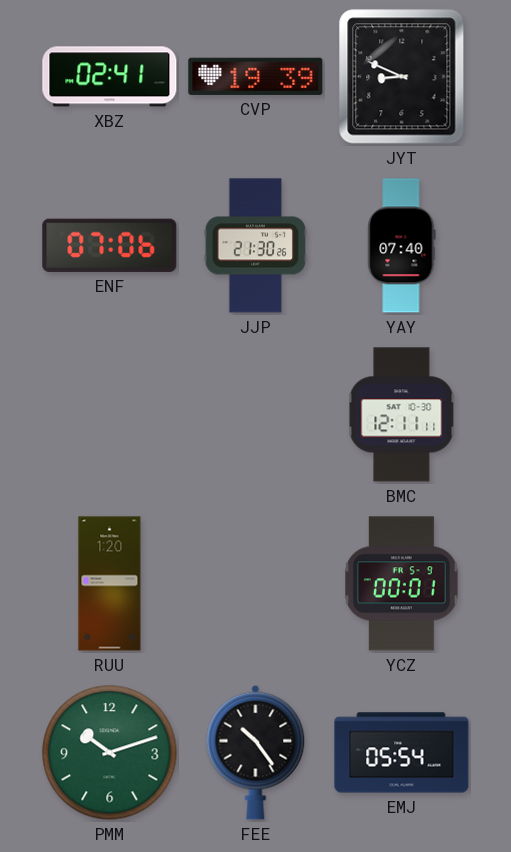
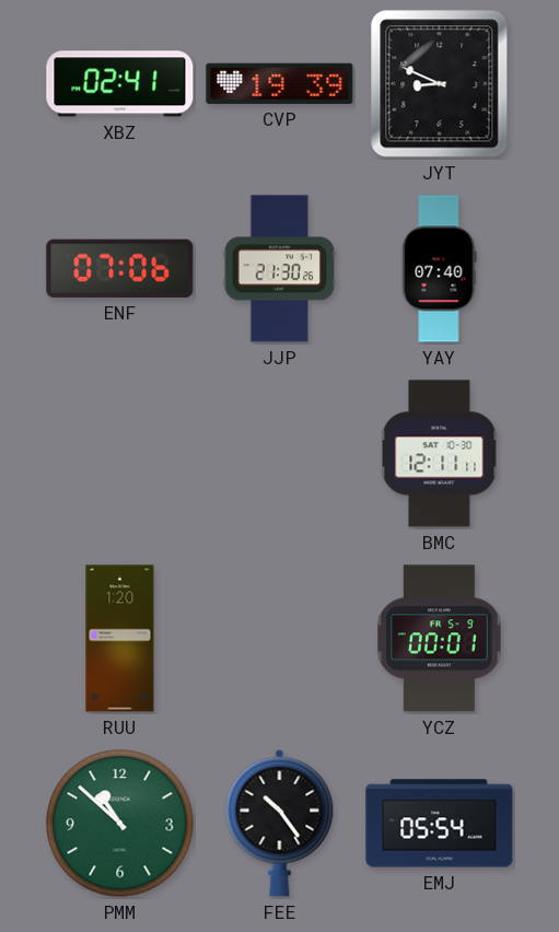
PMM: 10:12 -> 10:52
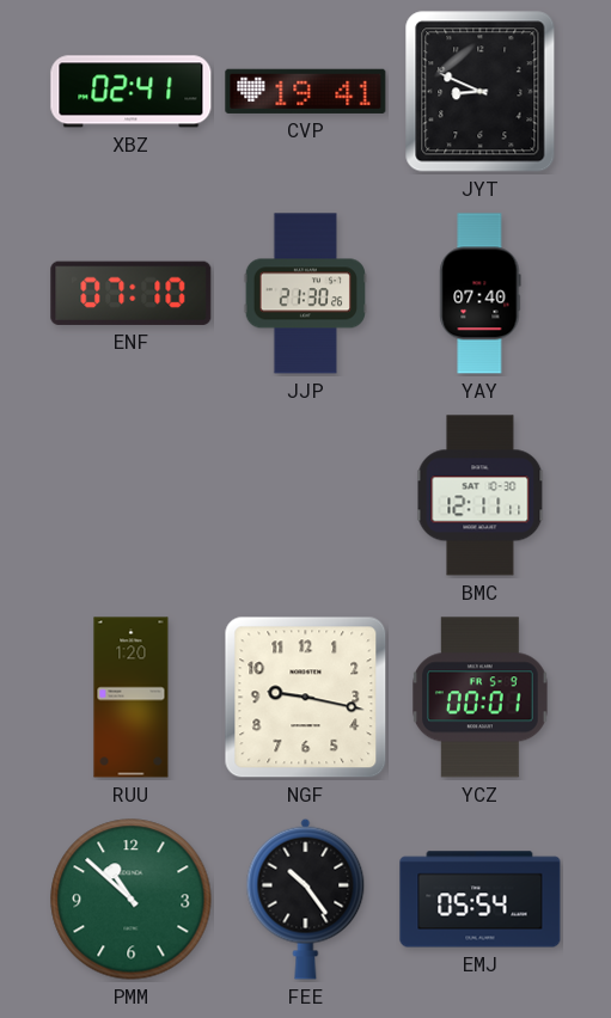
CVP: 19:39 -> 19:41
ENF: 07:06 -> 07:10
NGF: none -> 9:17
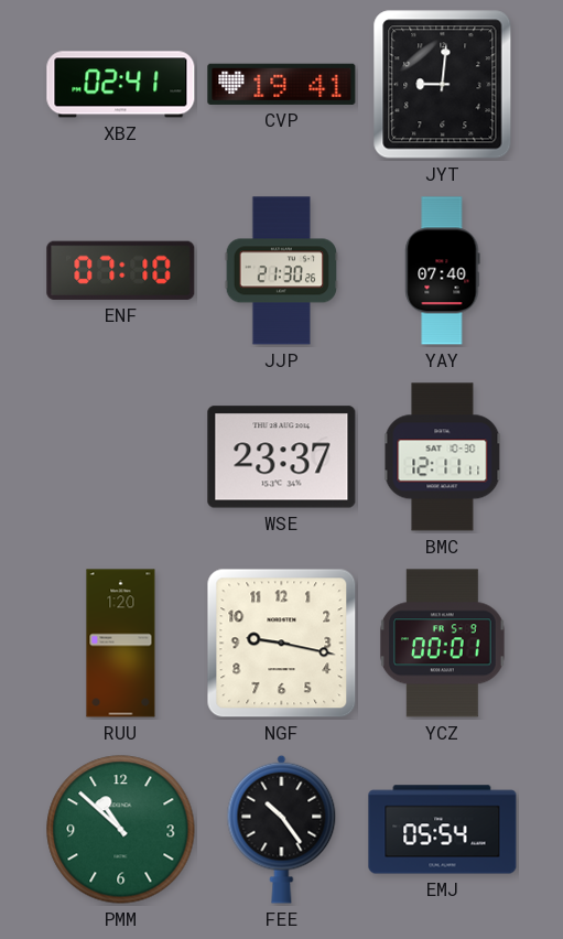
JYT: 8:49 -> 9:01
WSE: none -> 23:37
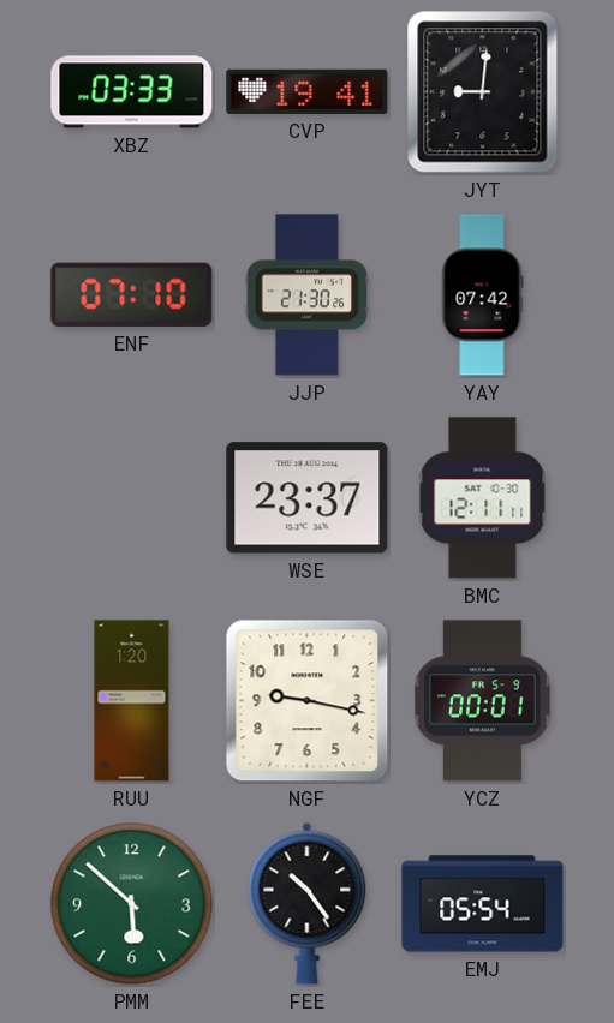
XBZ: 02:41 -> 03:33
YAY: 07:40 -> 07:42
PMM: 10:52 -> 5:52
